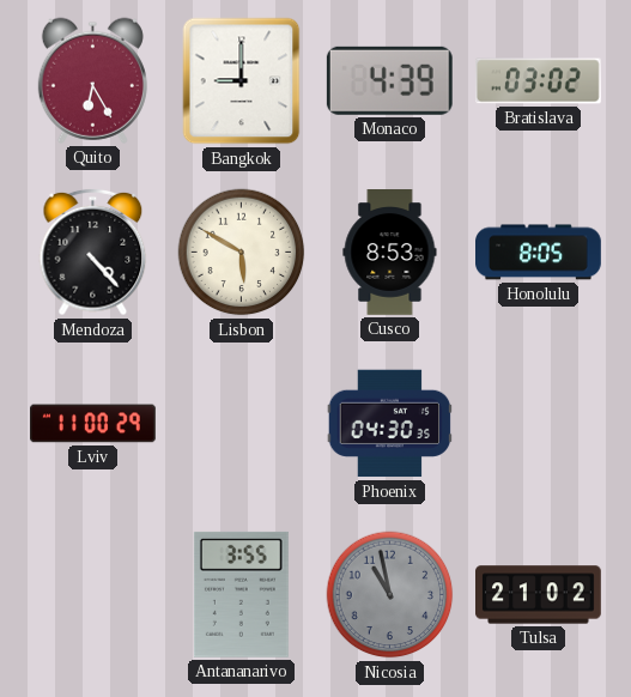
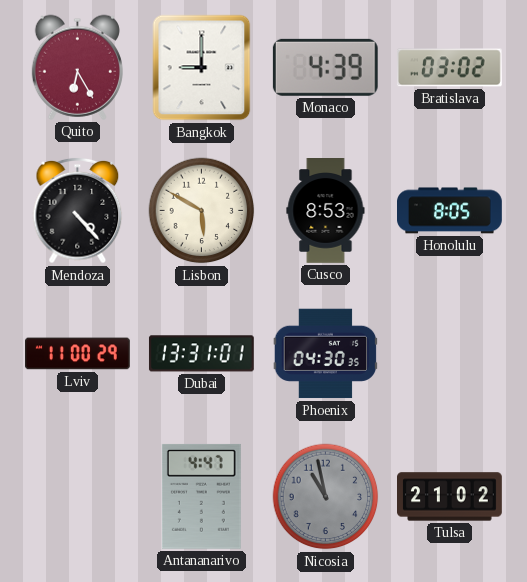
Dubai: none -> 13:31
Antananarivo: 3:55 -> 4:47
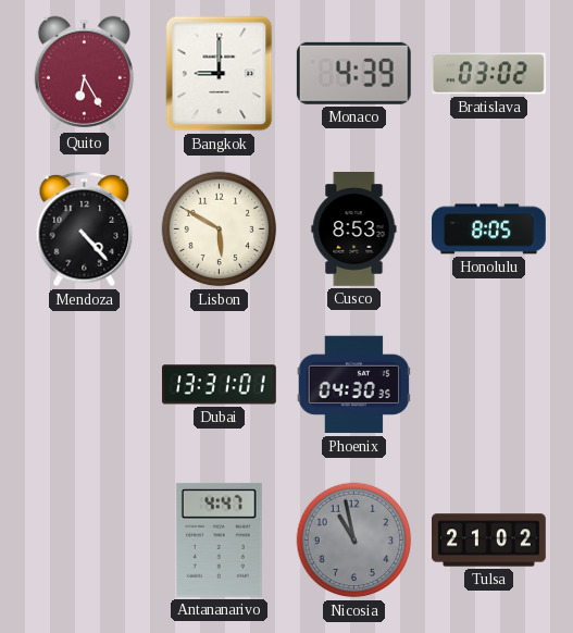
Lviv: 11:00 -> none
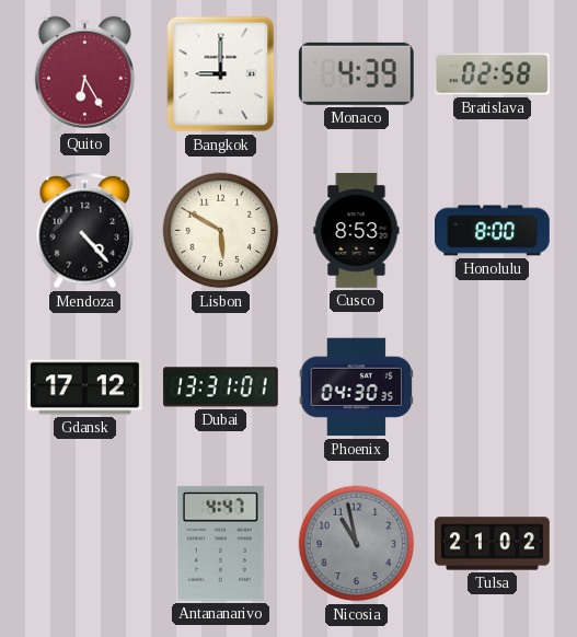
Bratislava: 03:02 -> 02:58
Honolulu: 8:05 -> 8:00
Gdansk: none -> 17:12
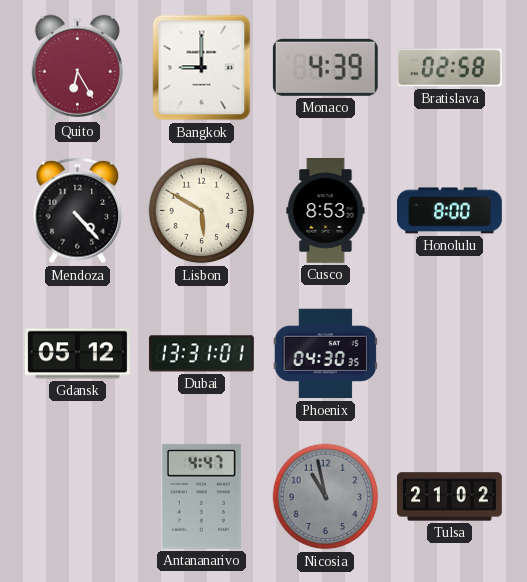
Gdansk: 17:12 -> 05:12
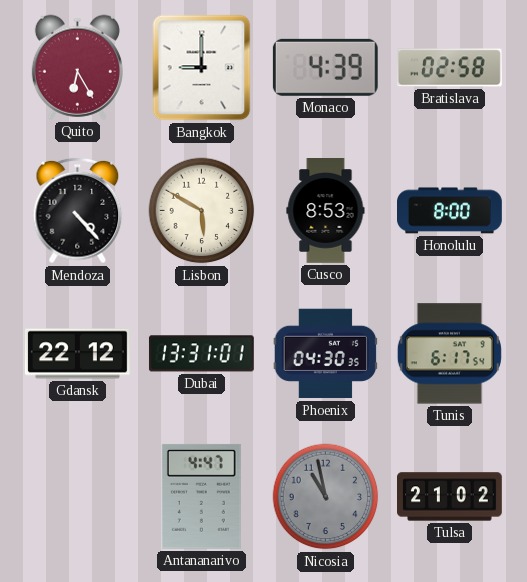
Gdansk: 05:12 -> 22:12
Tunis: none -> 6:17
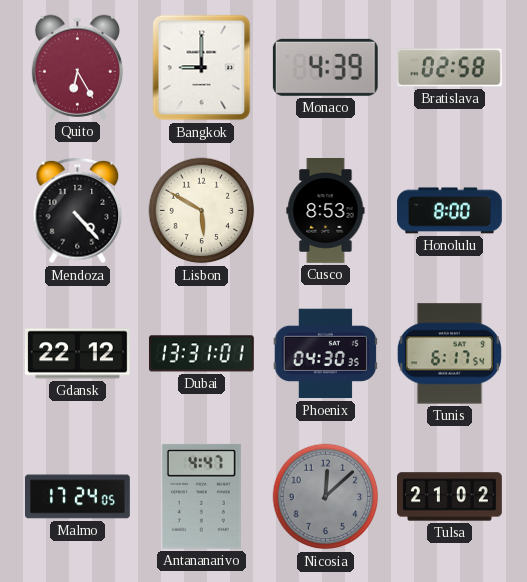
Malmo: none -> 17:24
Nicosia: 10:58 -> 12:08
